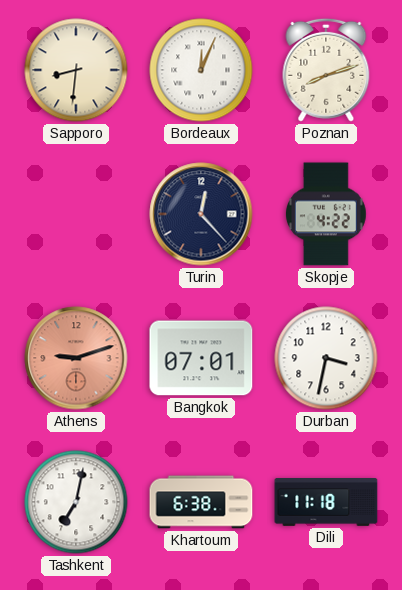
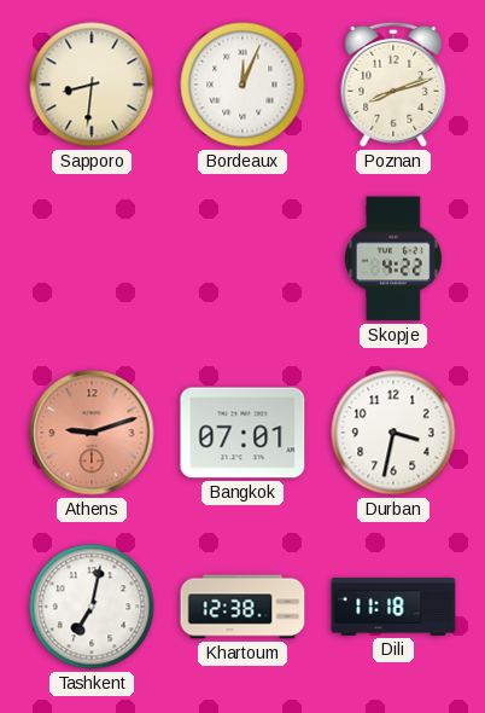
Turin: 12:23 -> none
Khartoum: 6:38 -> 12:38
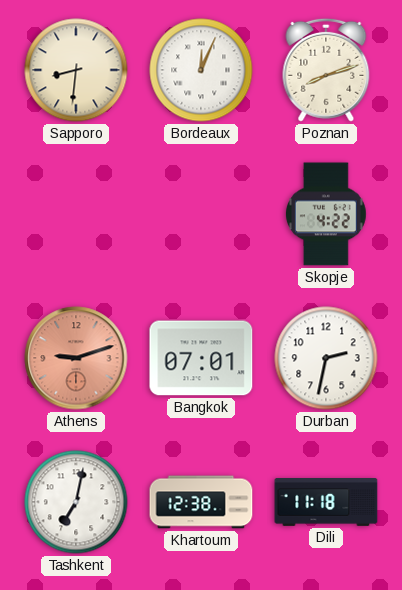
Durban: 3:32 -> 2:32
